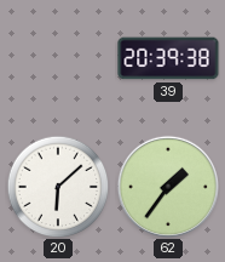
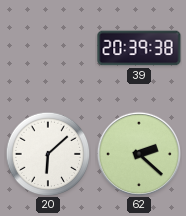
62: 1:36 -> 2:22
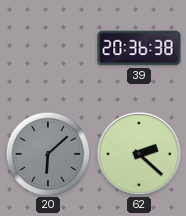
39: 20:39 -> 20:36
20 dial: white -> grey
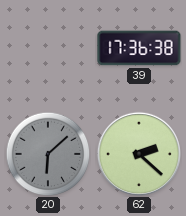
39: 20:36 -> 17:36
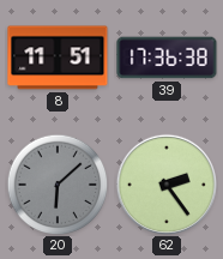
8: none -> 11:51
62: 2:22 -> 2:24
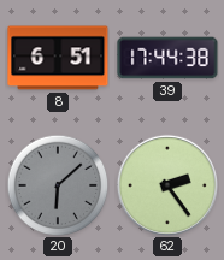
8: 11:51 -> 6:51
39: 17:36 -> 17:44
